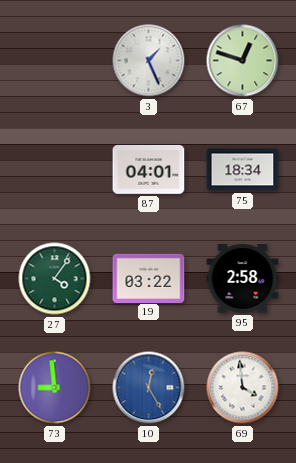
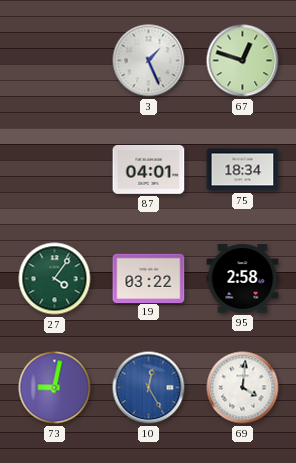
73: 8:59 -> 9:02
69: 3:59 -> 4:01
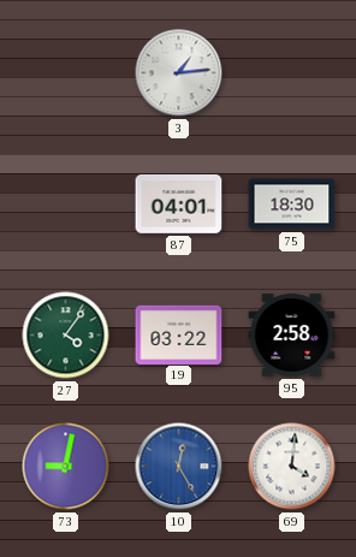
3: 1:26 -> 1:14
67: 12:48 -> none
75: 18:34 -> 18:30
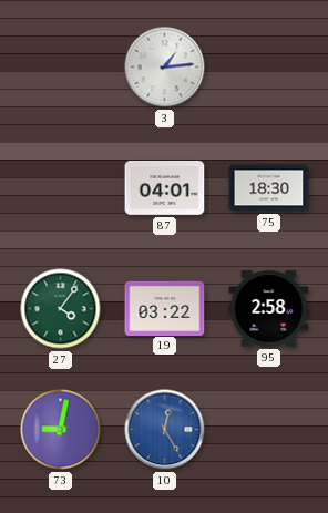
69: 4:01 -> none
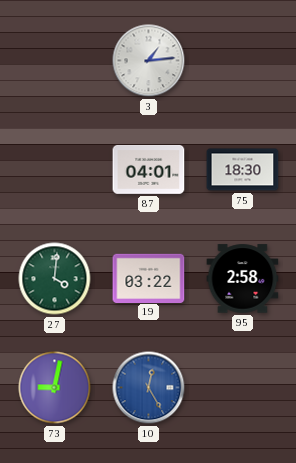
27: 4:06 -> 4:01
